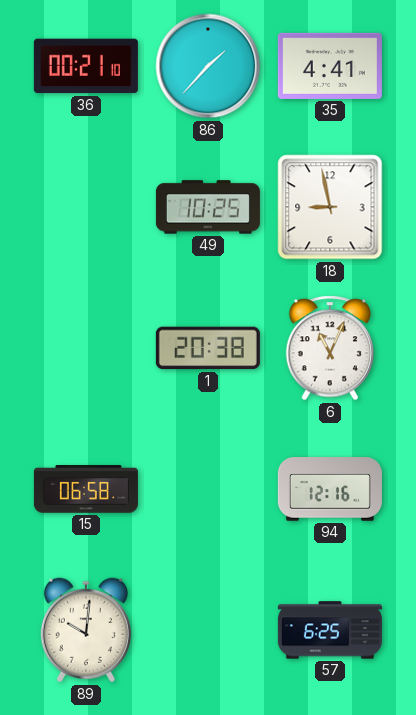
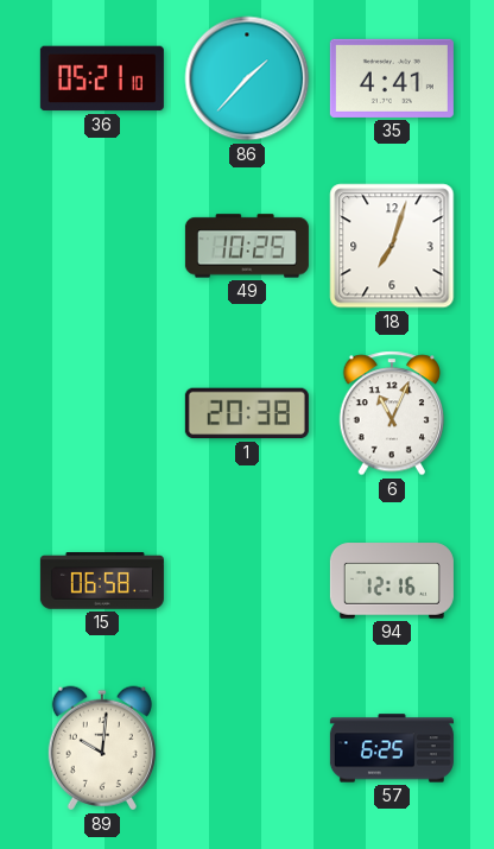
36: 00:21 -> 05:21
18: 8:58 -> 7:03
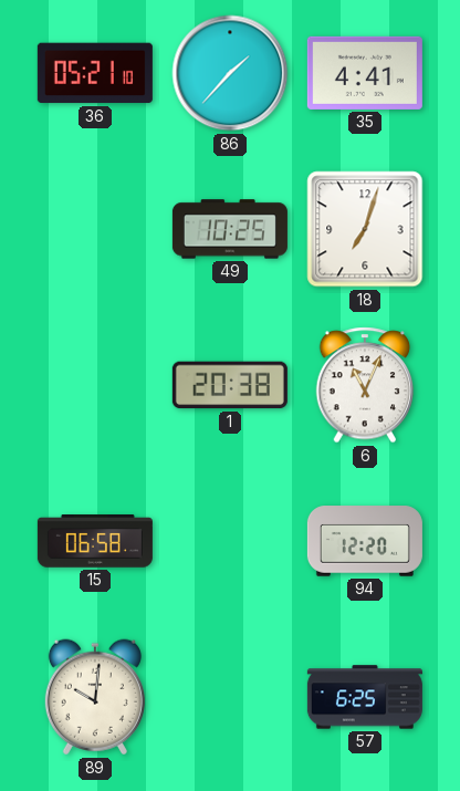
94: 12:16 -> 12:20
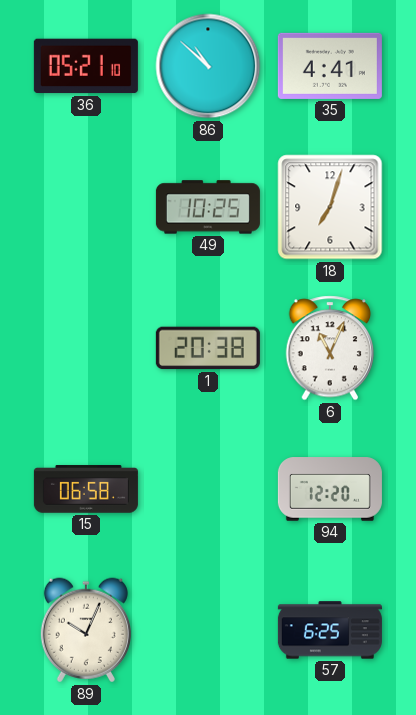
86: 1:37 -> 10:52
89: 10:01 -> 10:04
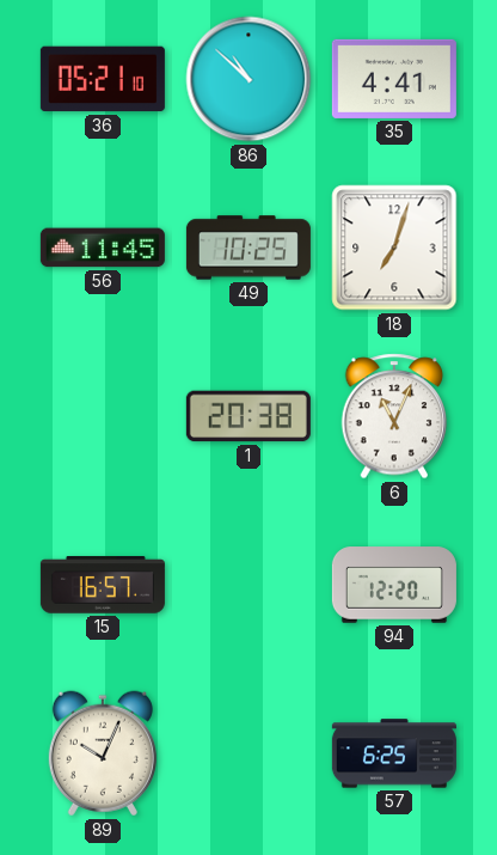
56: none -> 11:45
15: 06:58 -> 16:57
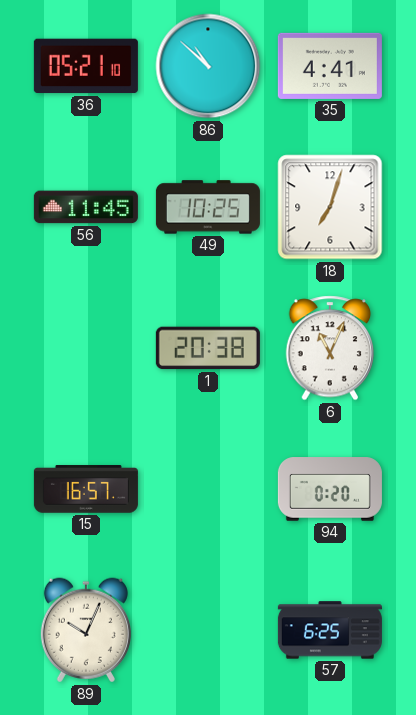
94: 12:20 -> 0:20
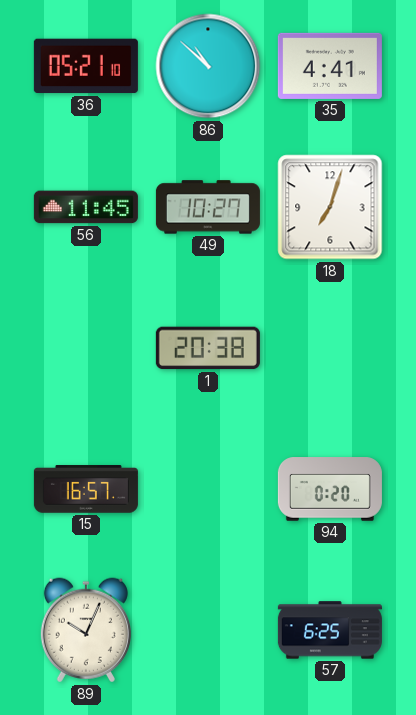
49: 10:25 -> 10:27
6: 11:04 -> none
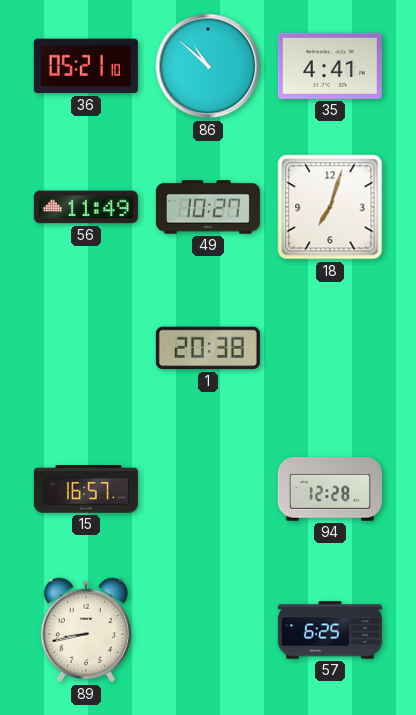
56: 11:45 -> 11:49
94: 0:20 -> 12:28
89: 10:04 -> 8:43
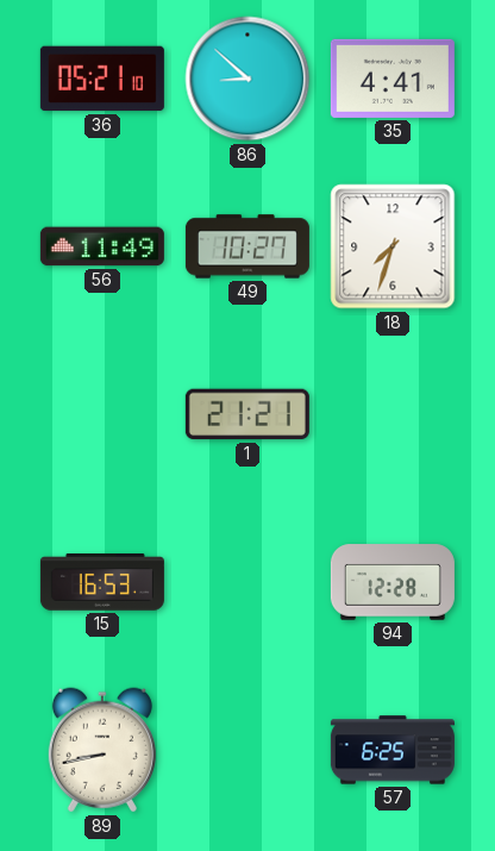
86: 10:52 -> 8:52
18: 7:03 -> 7:33
1: 20:38 -> 21:21
15: 16:57 -> 16:53
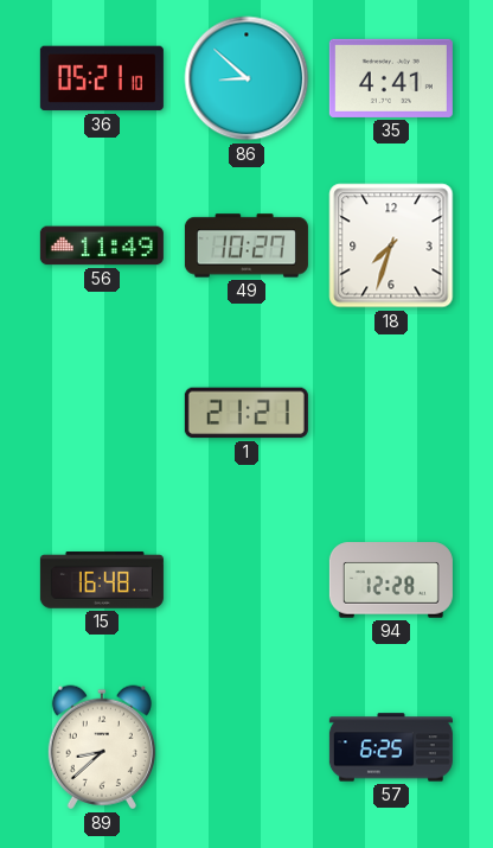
15: 16:53 -> 16:48
89: 8:43 -> 8:38
